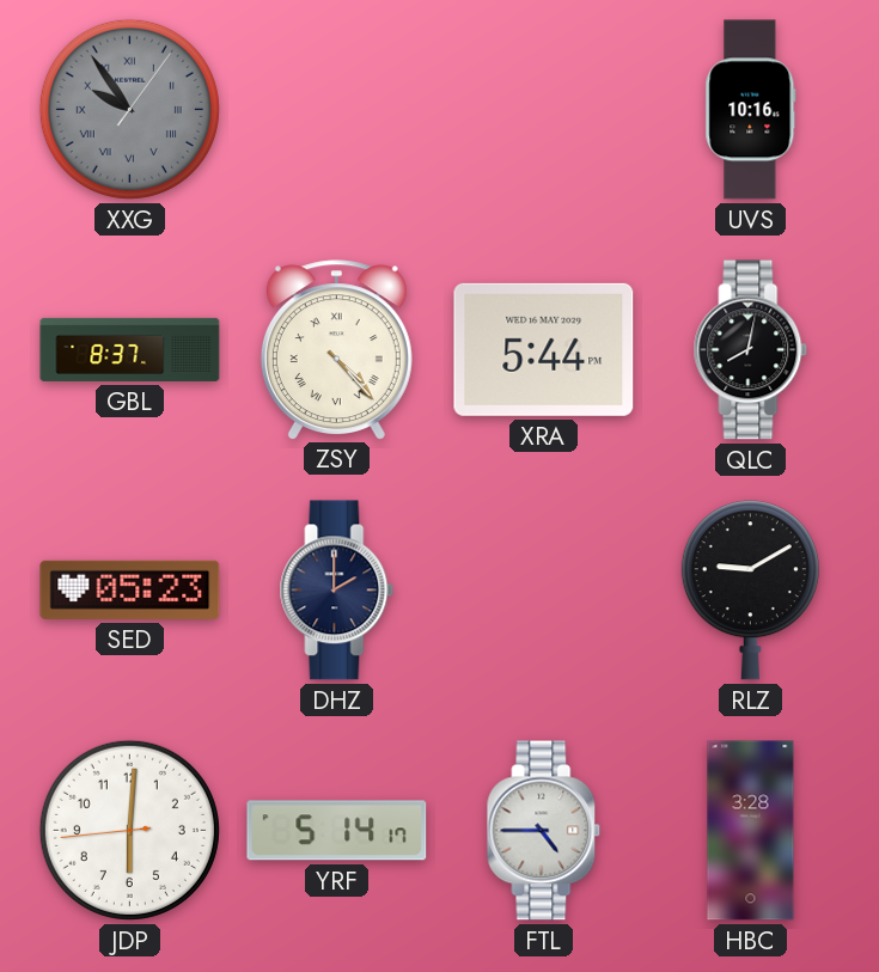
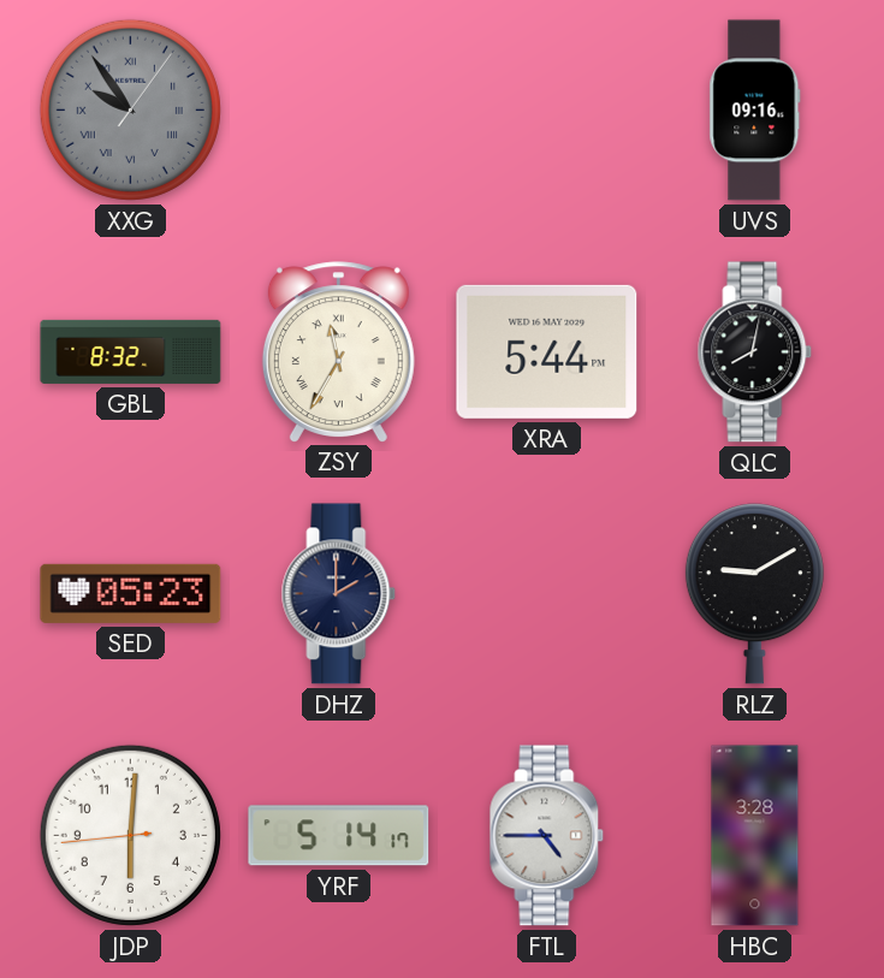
UVS: 10:16 -> 09:16
GBL: 8:37 -> 8:32
ZSY: 4:23 -> 11:35
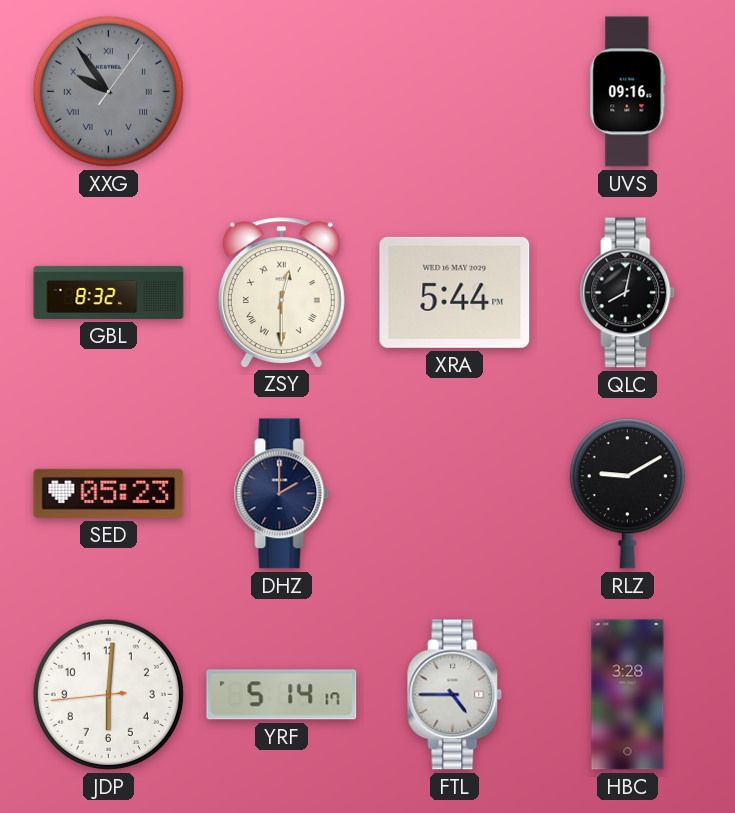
ZSY: 11:35 -> 12:30
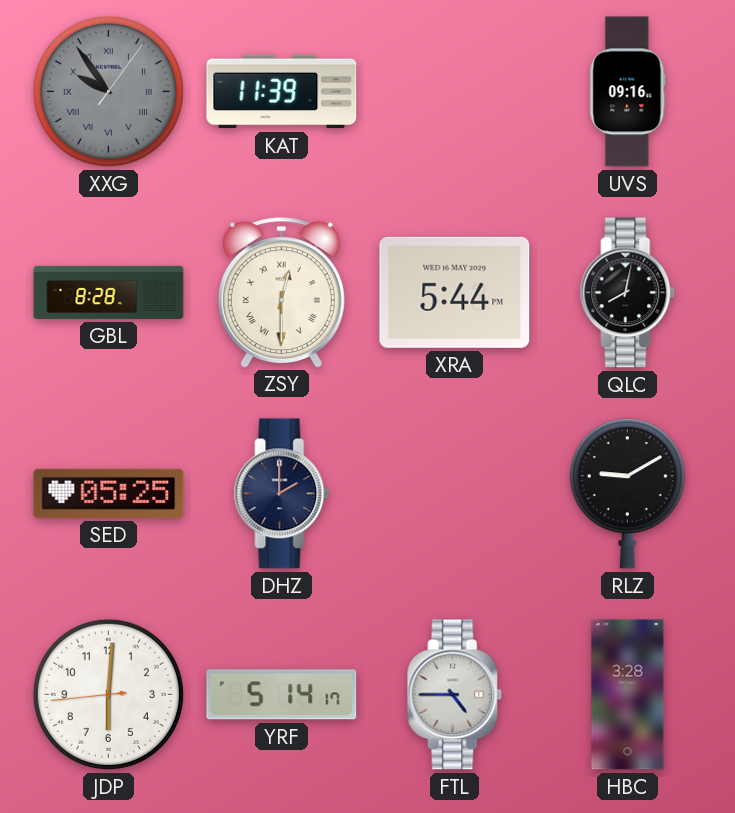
KAT: none -> 11:39
GBL: 8:32 -> 8:28
SED: 05:23 -> 05:25
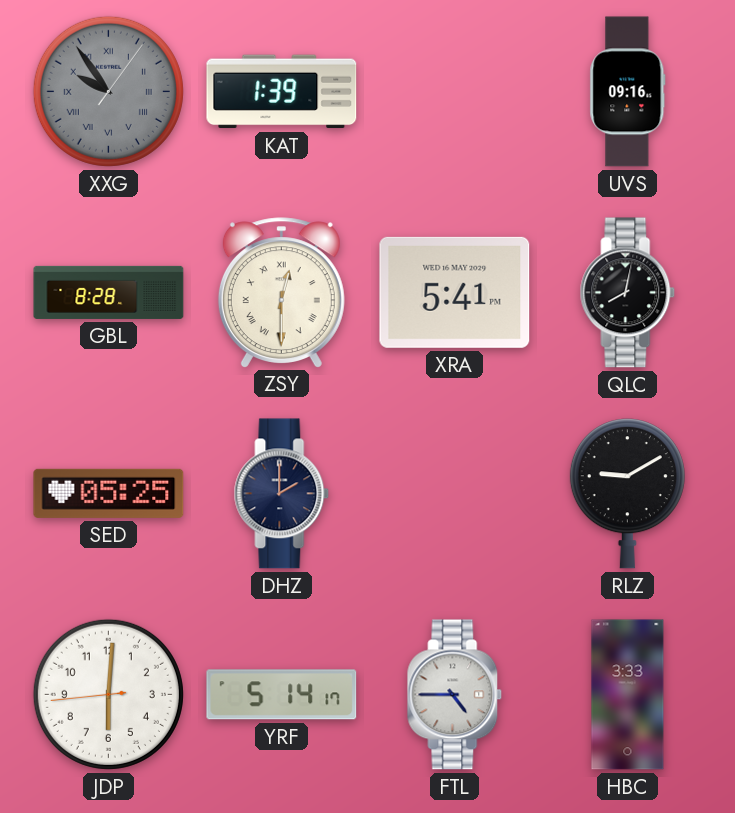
KAT: 11:39 -> 1:39
XRA: 5:44 -> 5:41
HBC: 3:28 -> 3:33
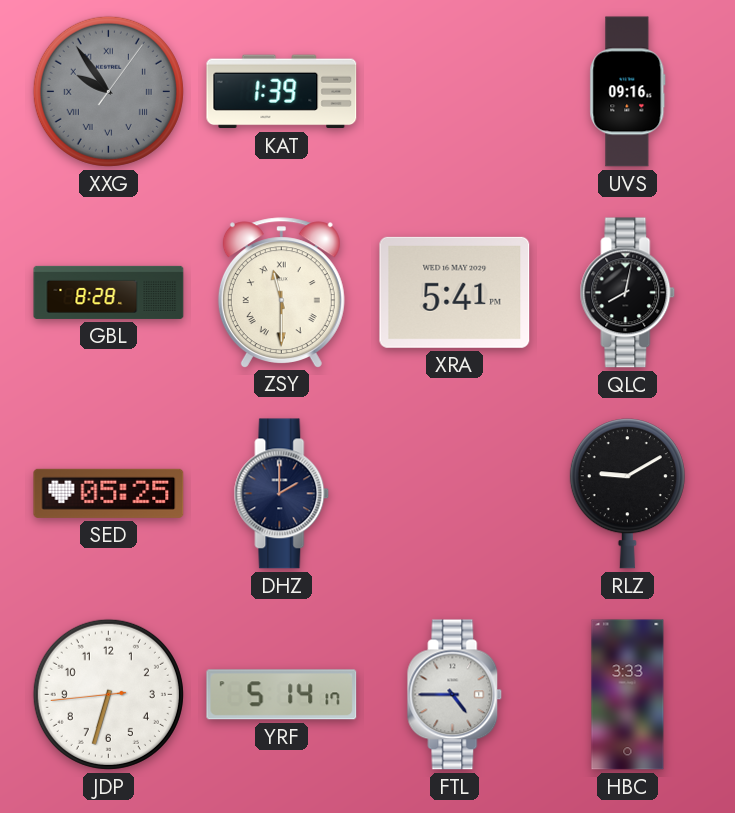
ZSY: 12:30 -> 11:30
JDP: 6:00 -> 6:32
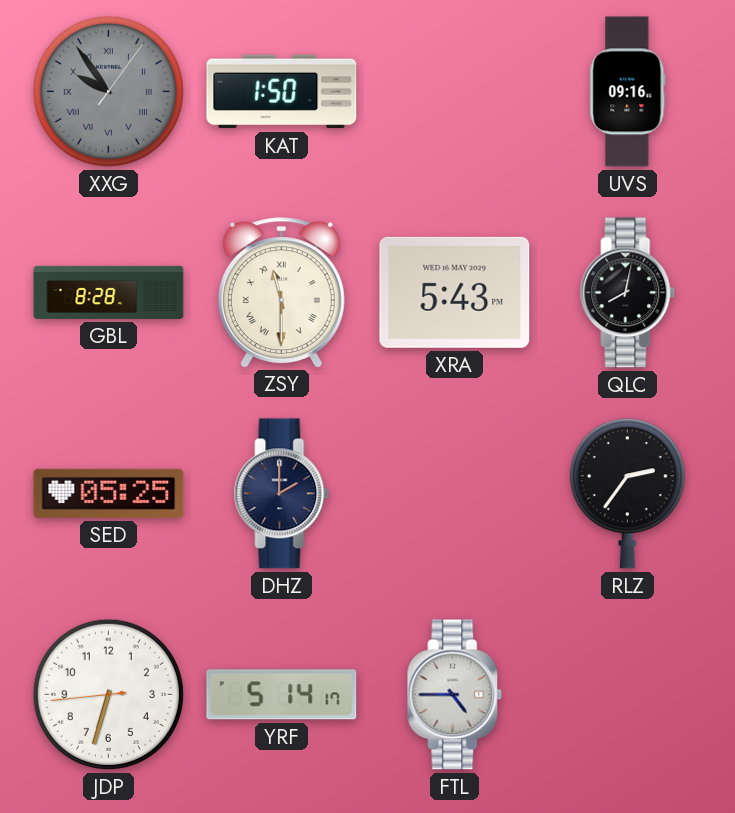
KAT: 1:39 -> 1:50
XRA: 5:41 -> 5:43
RLZ: 9:10 -> 2:36
HBC: 3:33 -> none
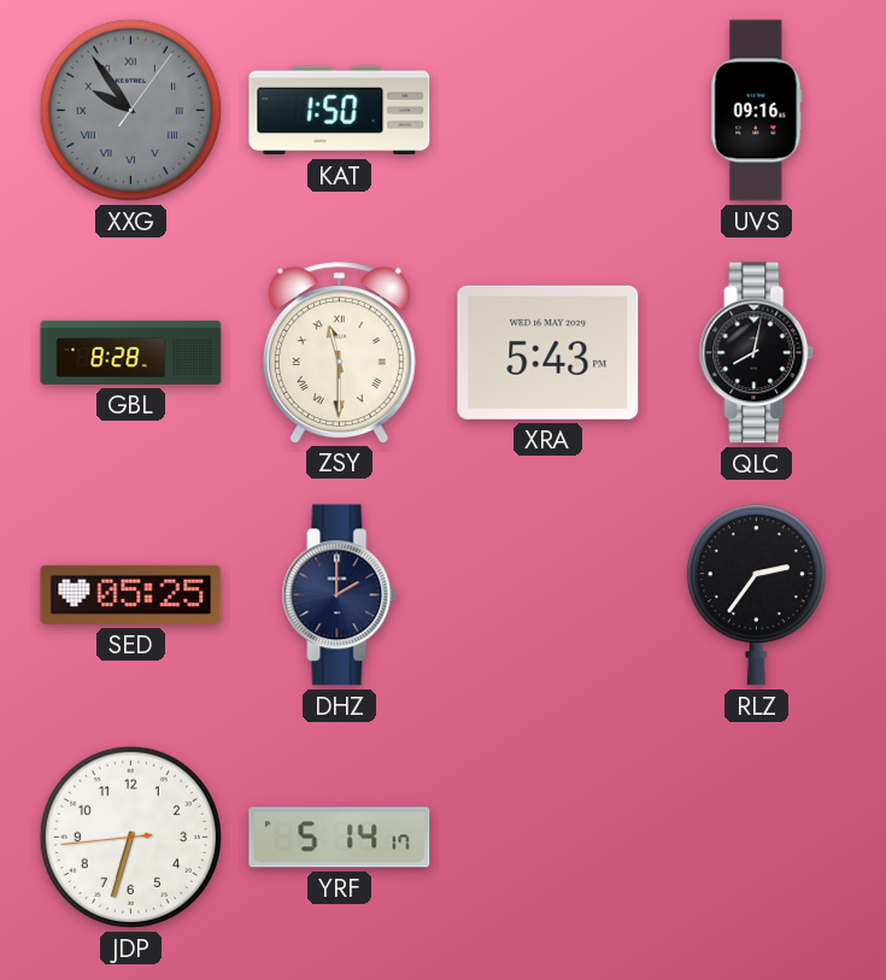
FTL: 4:45 -> none
